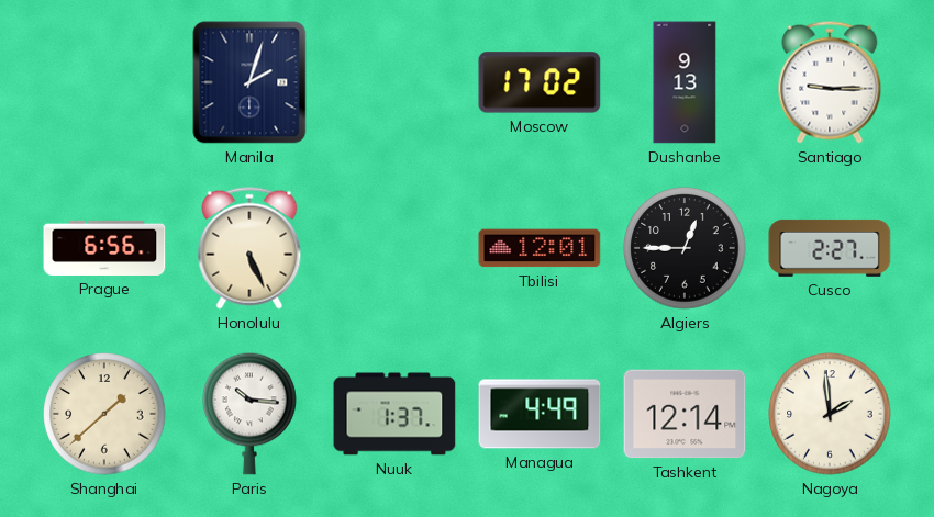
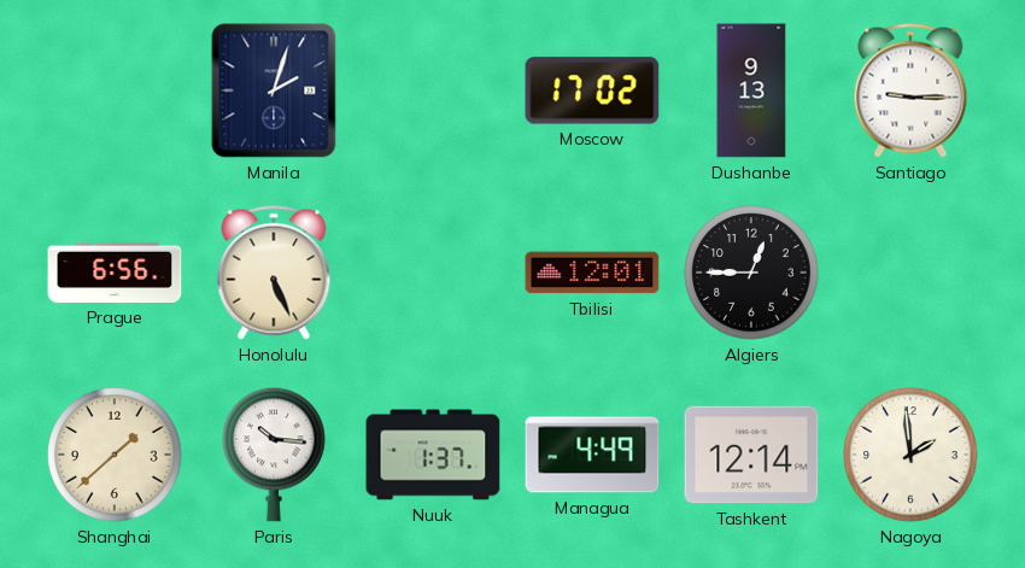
Cusco: 2:27 -> none
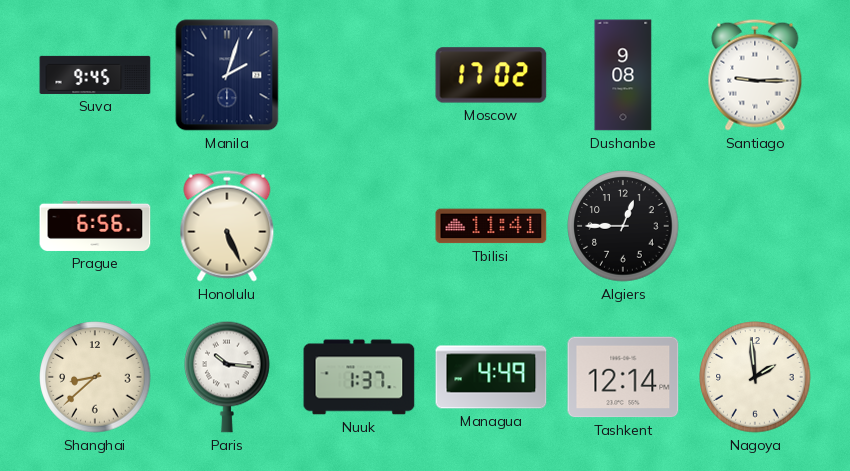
Suva: none -> 9:45
Dushanbe: 9:13 -> 9:08
Tbilisi: 12:01 -> 11:41
Shanghai: 1:38 -> 8:38
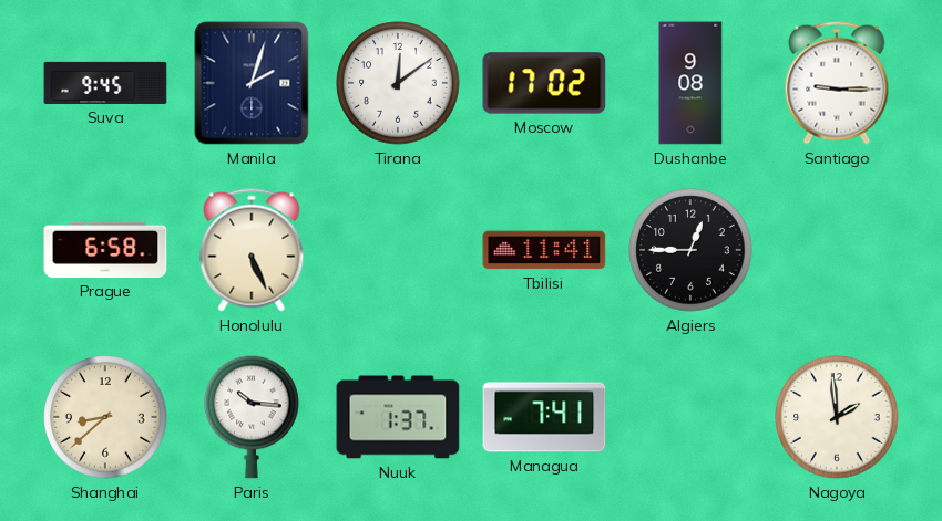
Tirana: none -> 12:09
Prague: 6:56 -> 6:58
Managua: 4:49 -> 7:41
Tashkent: 12:14 -> none
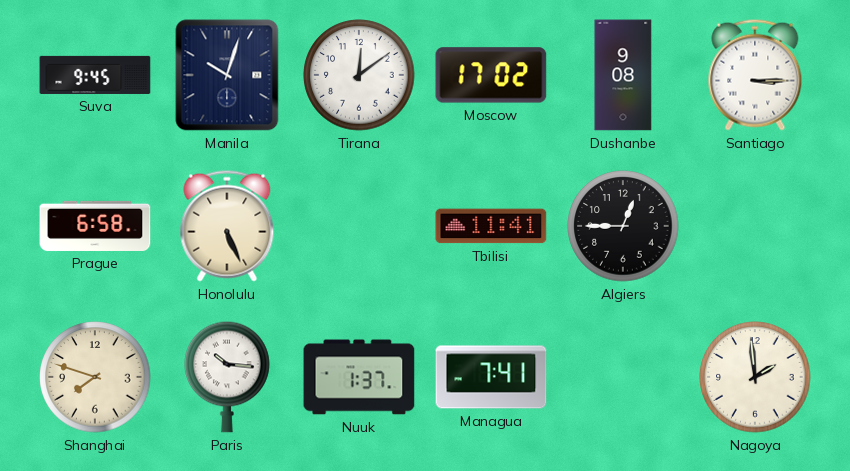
Manila: 2:03 -> 10:03
Santiago: 9:15 -> 3:15
Shanghai: 8:38 -> 7:48
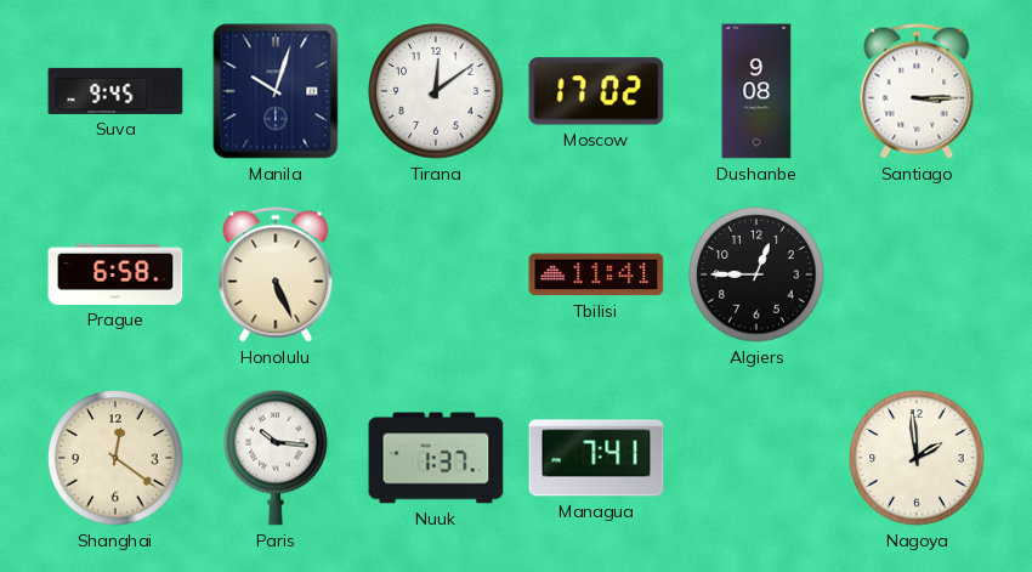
Shanghai: 7:48 -> 12:21
